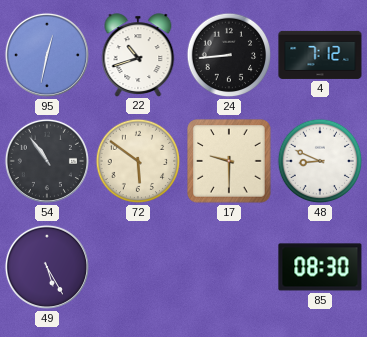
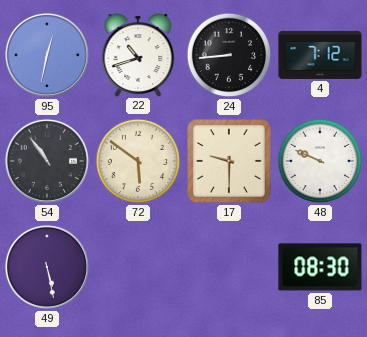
48: 8:49 -> 9:49
49: 5:25 -> 5:28
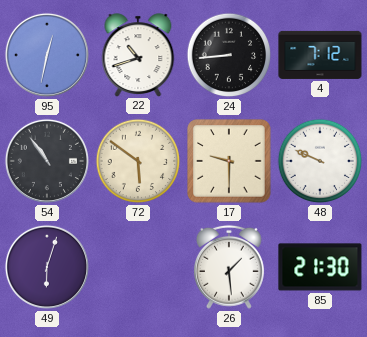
49: 5:28 -> 6:03
26: none -> 1:29
85: 08:30 -> 21:30
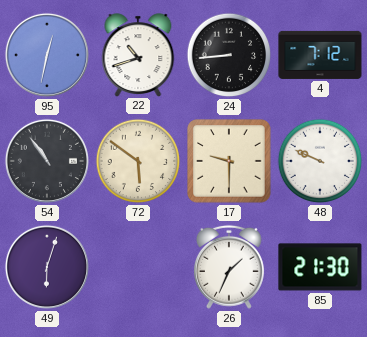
26: 1:29 -> 1:34
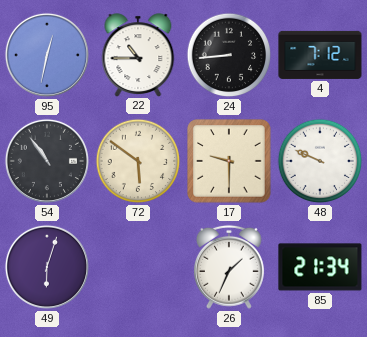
22: 10:42 -> 10:45
85: 21:30 -> 21:34
